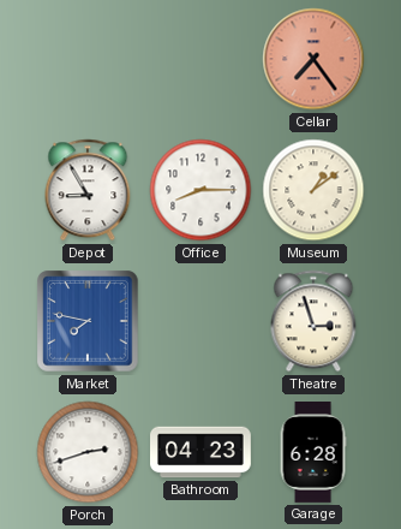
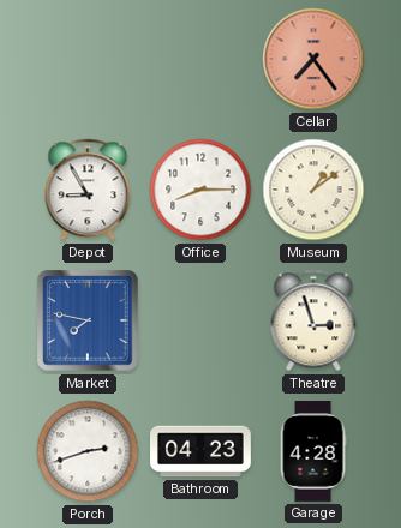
Garage: 6:28 -> 4:28
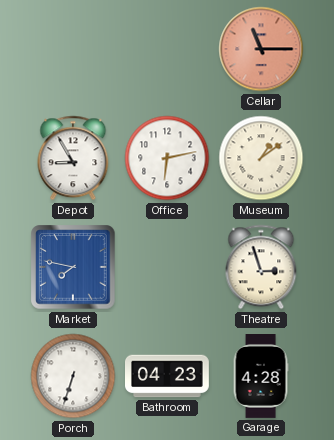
Cellar: 7:24 -> 11:15
Office: 8:15 -> 6:13
Porch: 2:42 -> 6:33
